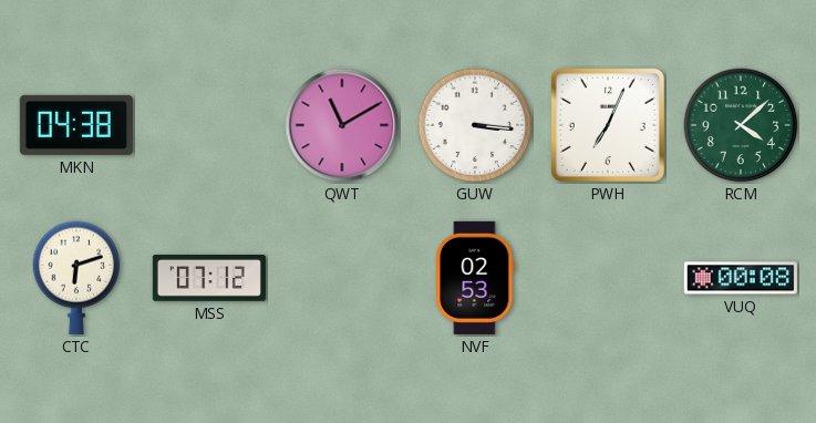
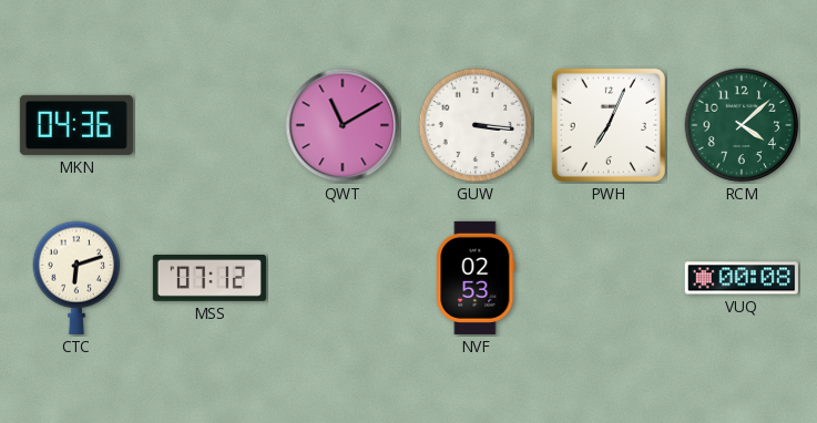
MKN: 04:38 -> 04:36
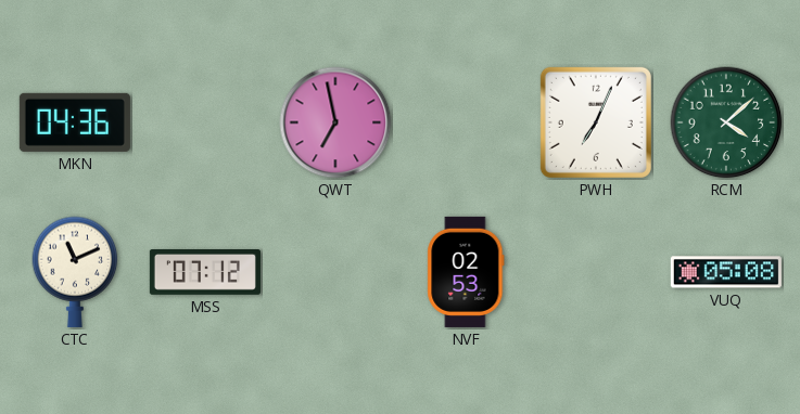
QWT: 11:10 -> 6:58
GUW: 3:16 -> none
CTC: 6:12 -> 11:11
VUQ: 00:08 -> 05:08
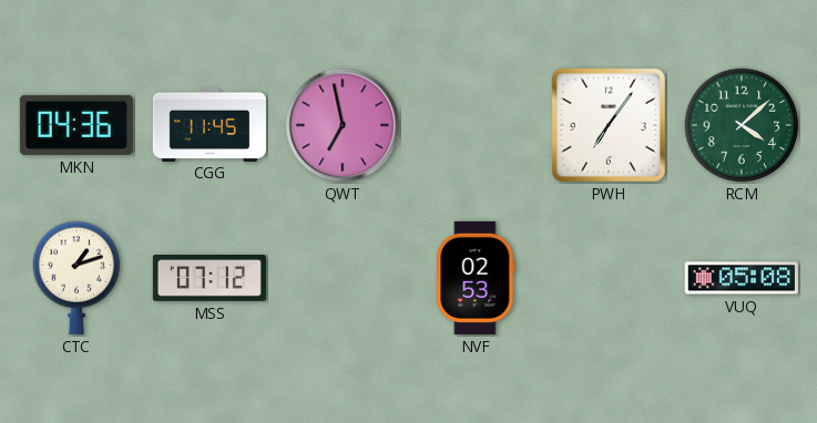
CGG: none -> 11:45
PWH: 7:04 -> 7:06
CTC: 11:11 -> 1:12
